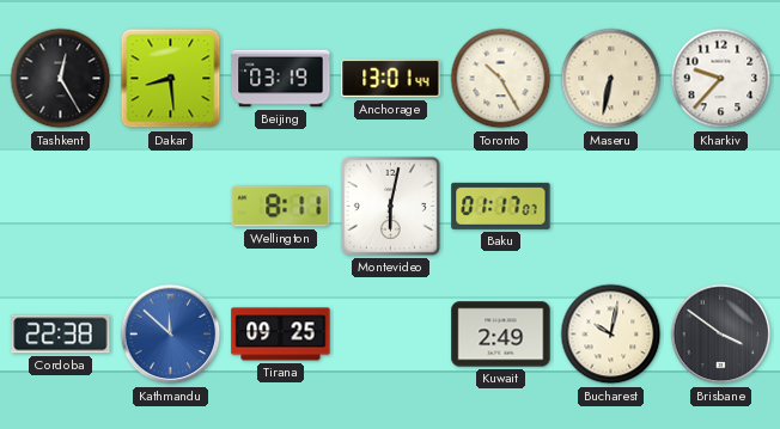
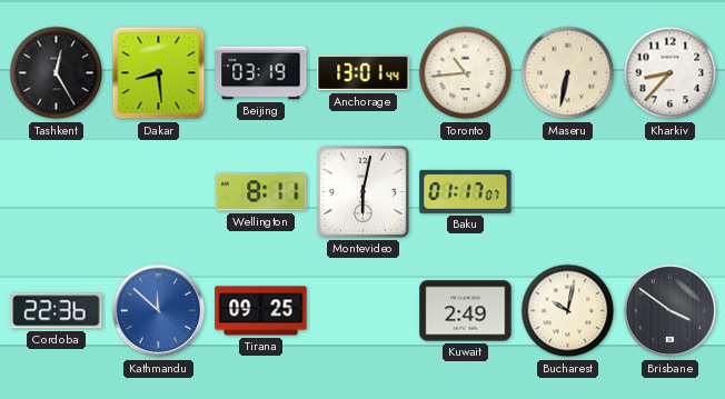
Toronto: 10:25 -> 10:44
Kharkiv: 9:37 -> 8:37
Cordoba: 22:38 -> 22:36
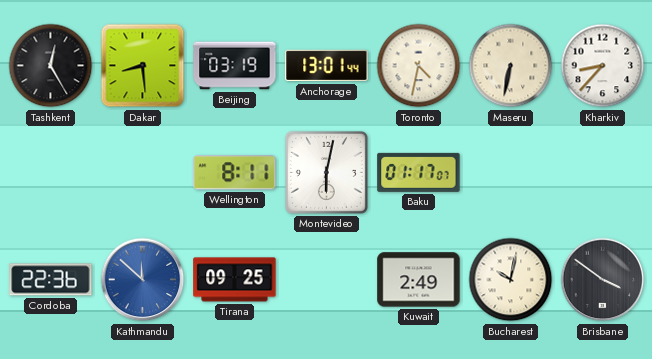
Toronto: 10:44 -> 4:32
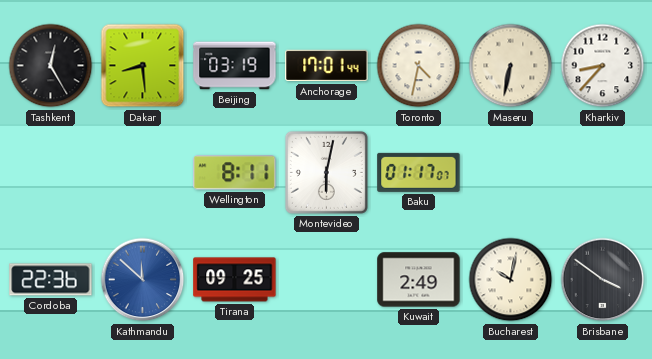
Anchorage: 13:01 -> 17:01
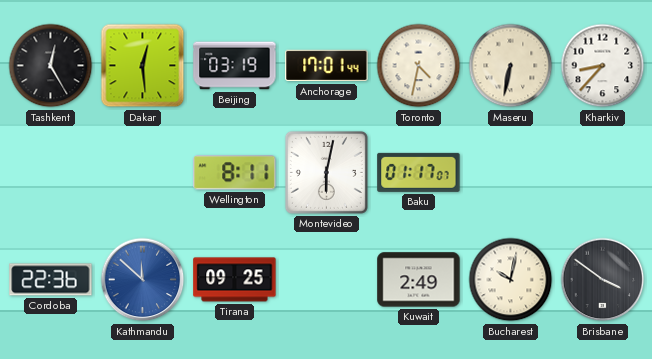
Dakar: 8:29 -> 12:29
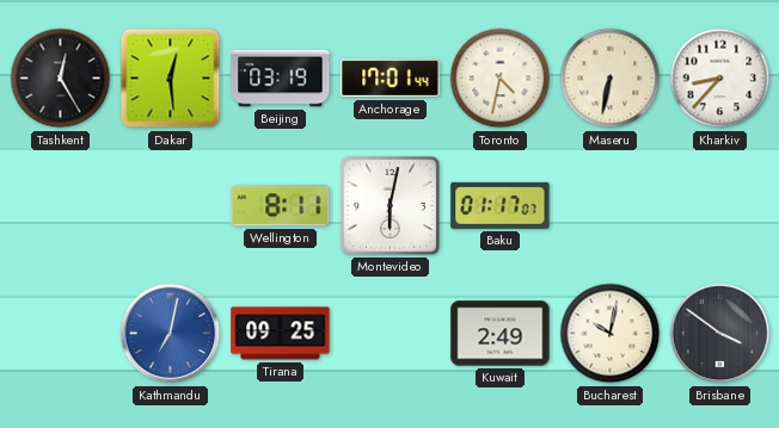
Cordoba: 22:36 -> none
Kathmandu: 11:52 -> 7:02
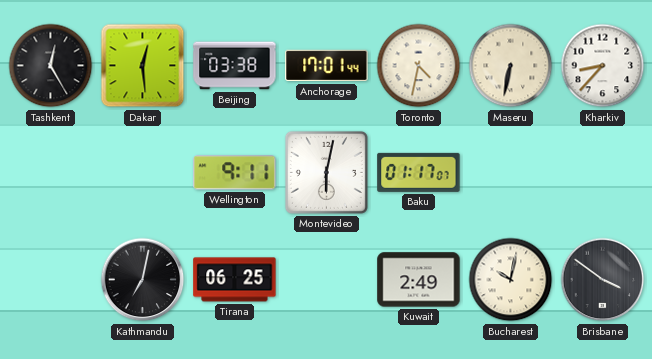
Beijing: 03:19 -> 03:38
Wellington: 8:11 -> 9:11
Kathmandu dial: blue -> black
Tirana: 09:25 -> 06:25
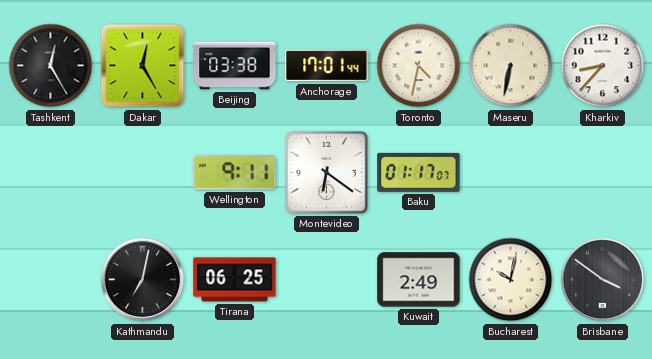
Dakar: 12:29 -> 12:25
Montevideo: 6:02 -> 6:21
